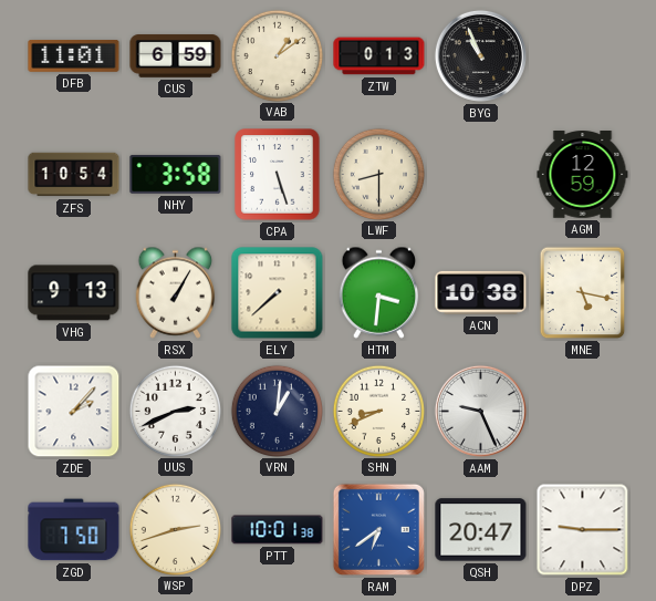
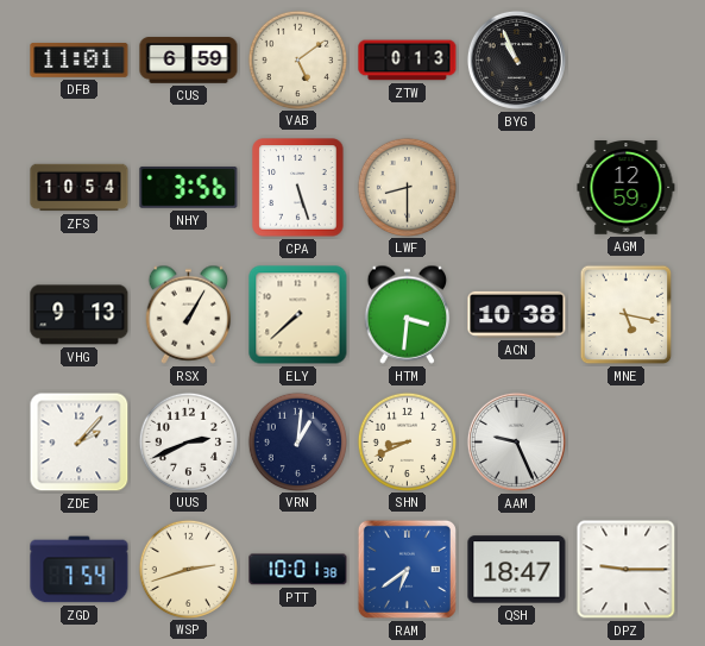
VAB: 1:09 -> 5:09
NHY: 3:58 -> 3:56
ZGD: 7:50 -> 7:54
QSH: 20:47 -> 18:47
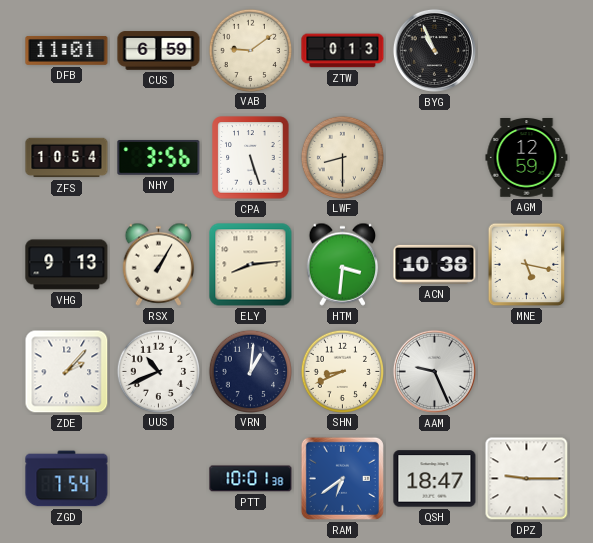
VAB: 5:09 -> 9:09
ELY: 7:38 -> 8:14
UUS: 2:41 -> 10:41
WSP: 2:42 -> none
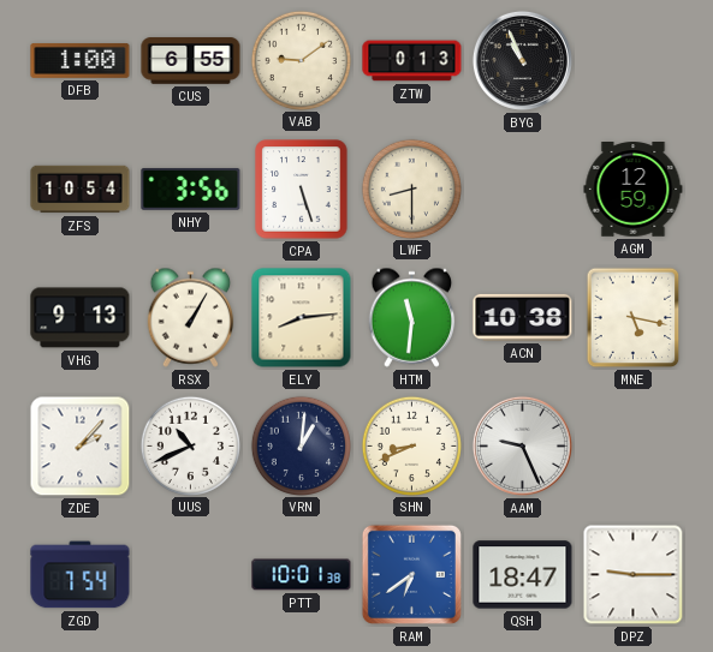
DFB: 11:01 -> 1:00
CUS: 6:59 -> 6:55
HTM: 3:31 -> 11:31
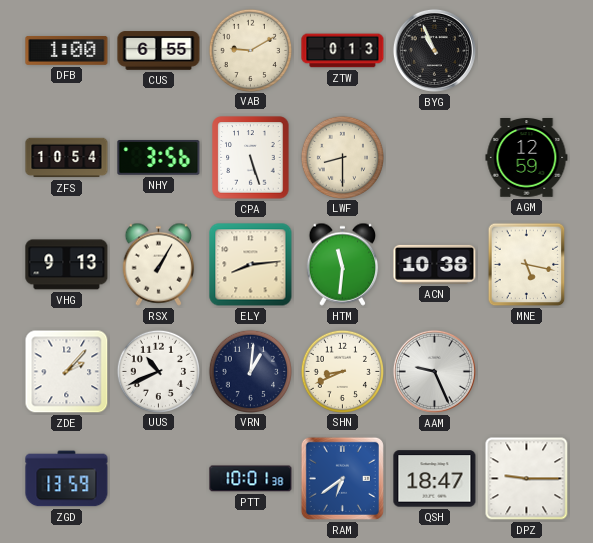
VAB: 9:09 -> 9:10
ZGD: 7:54 -> 13:59
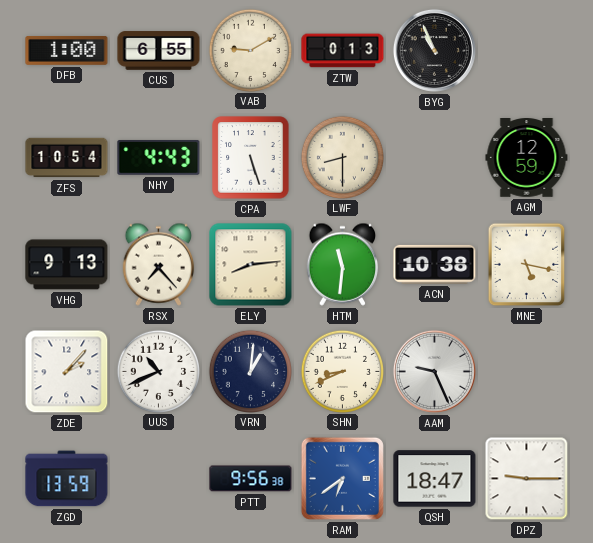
NHY: 3:56 -> 4:43
RSX: 1:05 -> 7:23
PTT: 10:01 -> 9:56
